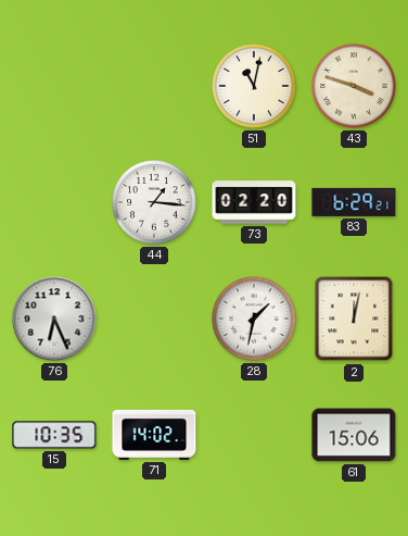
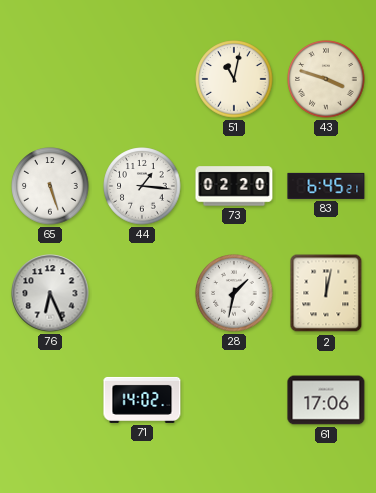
65: none -> 5:27
83: 6:29 -> 6:45
15: 10:35 -> none
61: 15:06 -> 17:06
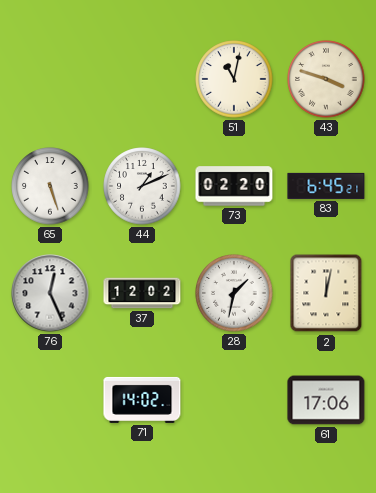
44: 1:16 -> 1:11
76: 6:26 -> 12:26
37: none -> 12:02
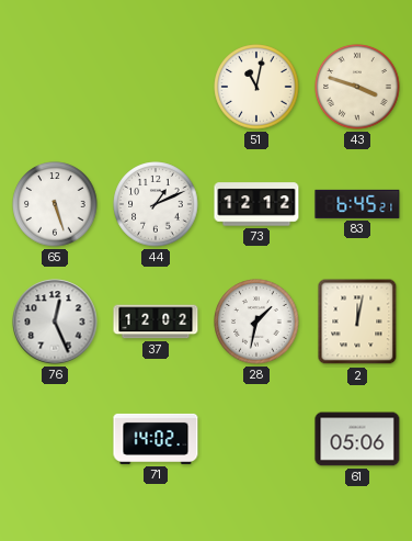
73: 02:20 -> 12:12
61: 17:06 -> 05:06
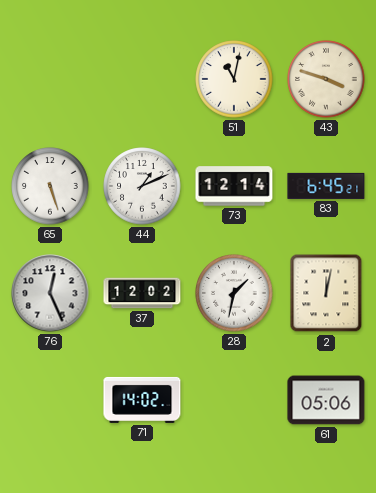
73: 12:12 -> 12:14
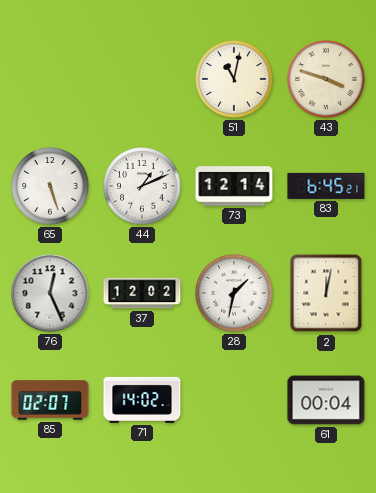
85: none -> 02:07
61: 05:06 -> 00:04
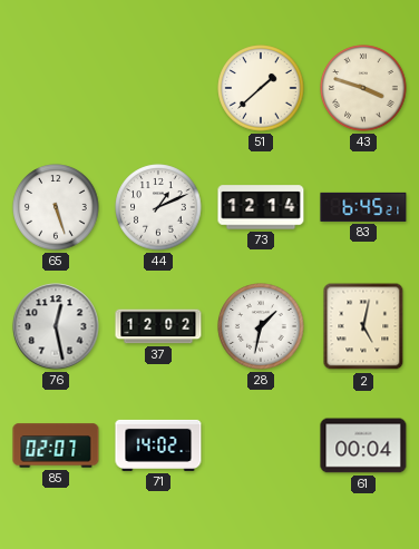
51: 11:02 -> 1:38
76: 12:26 -> 12:28
2: 12:02 -> 5:02
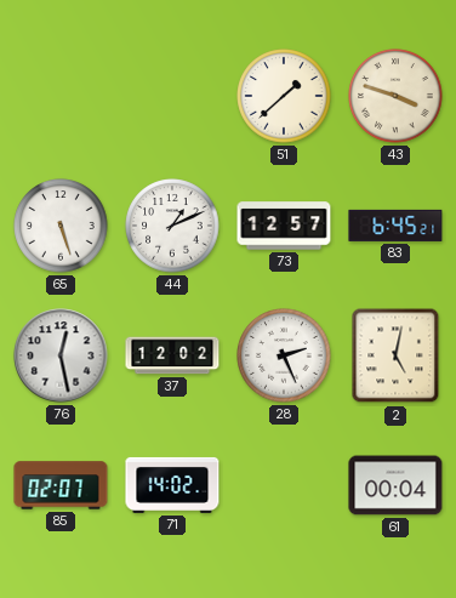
73: 12:14 -> 12:57
28: 1:32 -> 2:26
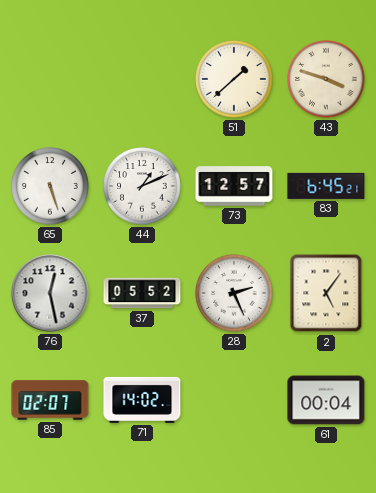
37: 12:02 -> 05:52
2: 5:02 -> 5:06
